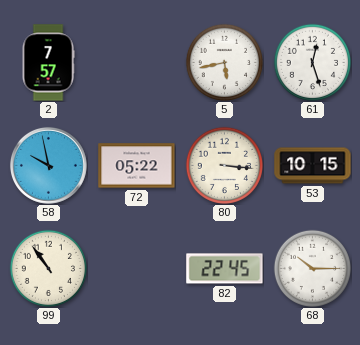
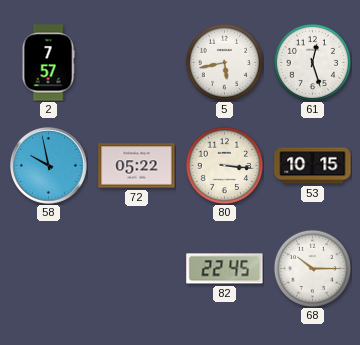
99: 10:54 -> none
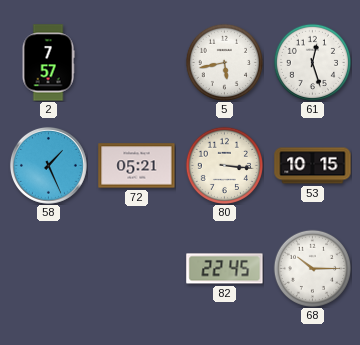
58: 9:58 -> 1:26
72: 05:22 -> 05:21
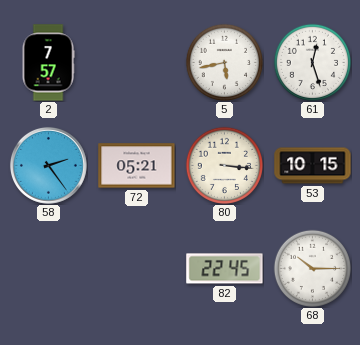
58: 1:26 -> 2:24
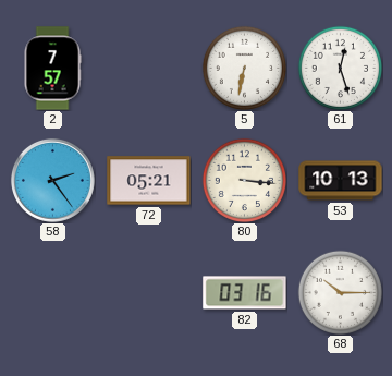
5: 5:43 -> 6:32
53: 10:15 -> 10:13
82: 22:45 -> 03:16
